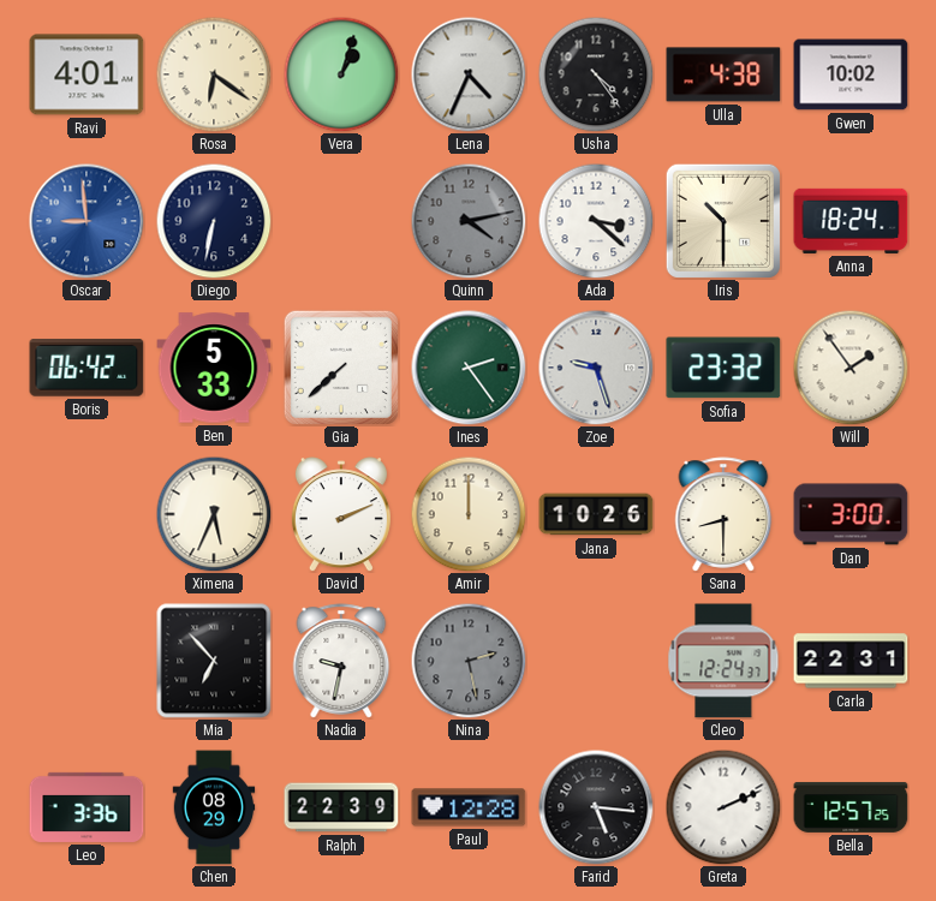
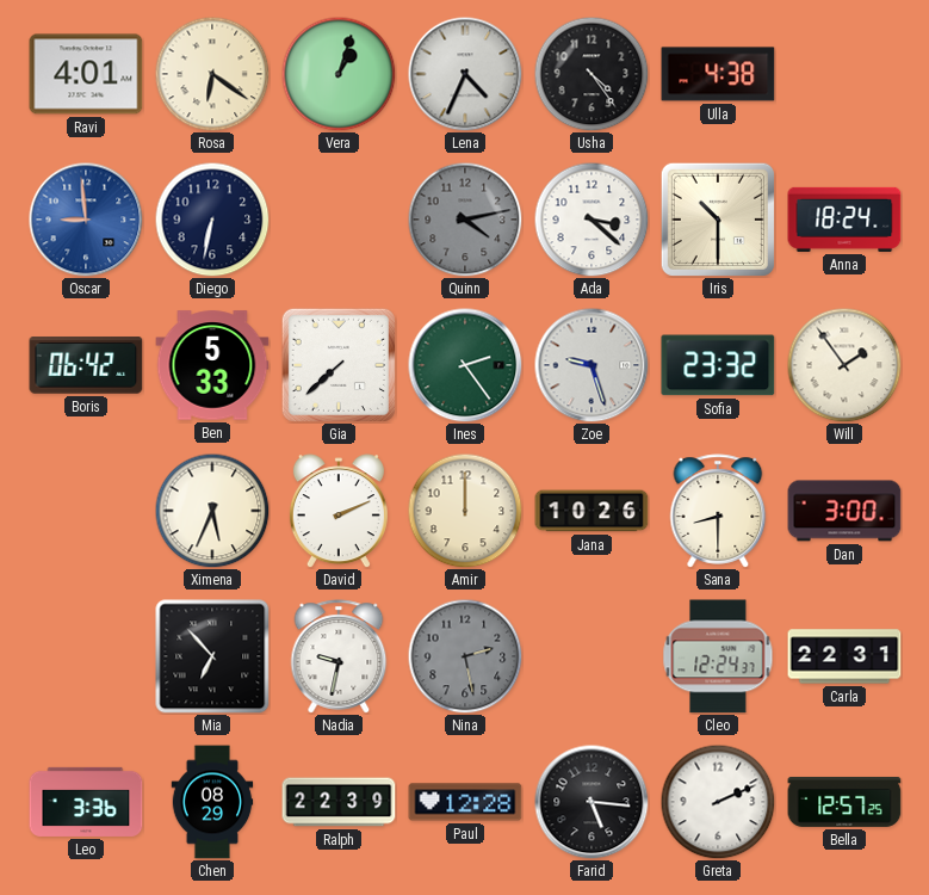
Gwen: 10:02 -> none
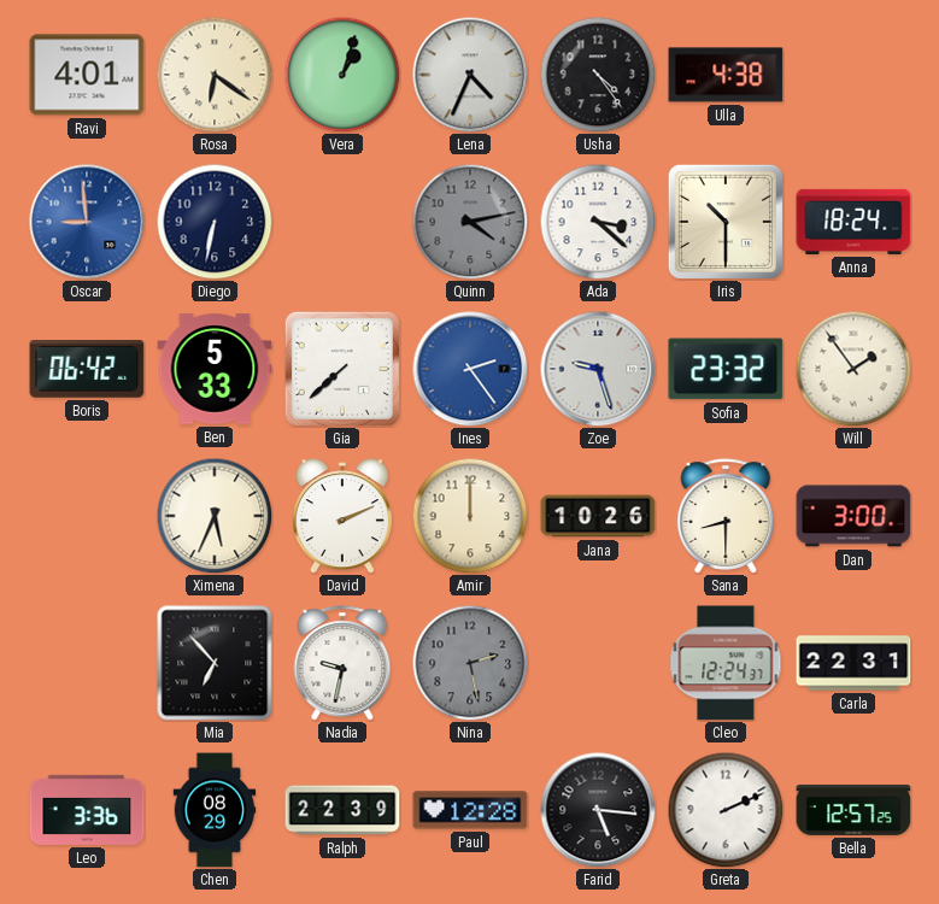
Ines dial: green -> blue
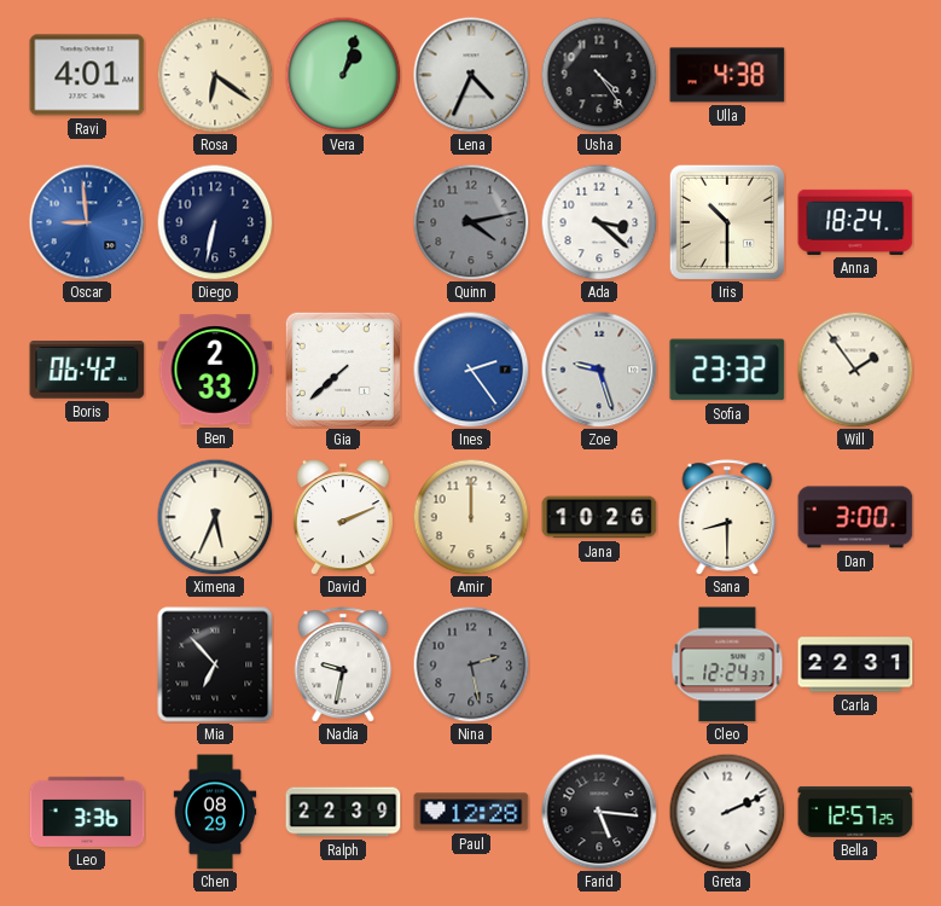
Ben: 5:33 -> 2:33
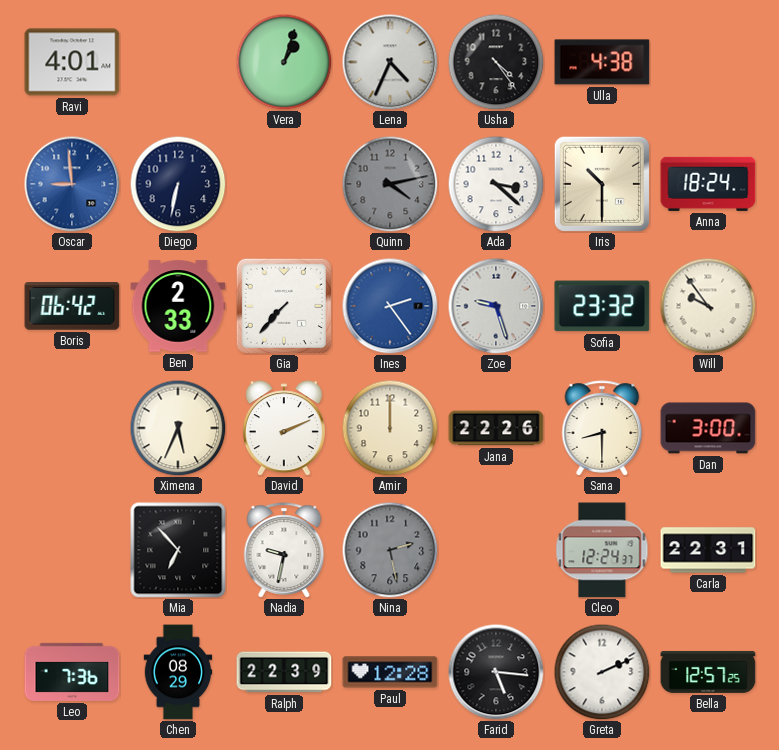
Rosa: 6:21 -> none
Gia: 7:38 -> 7:37
Will: 1:54 -> 9:54
Jana: 10:26 -> 22:26
Leo: 3:36 -> 7:36
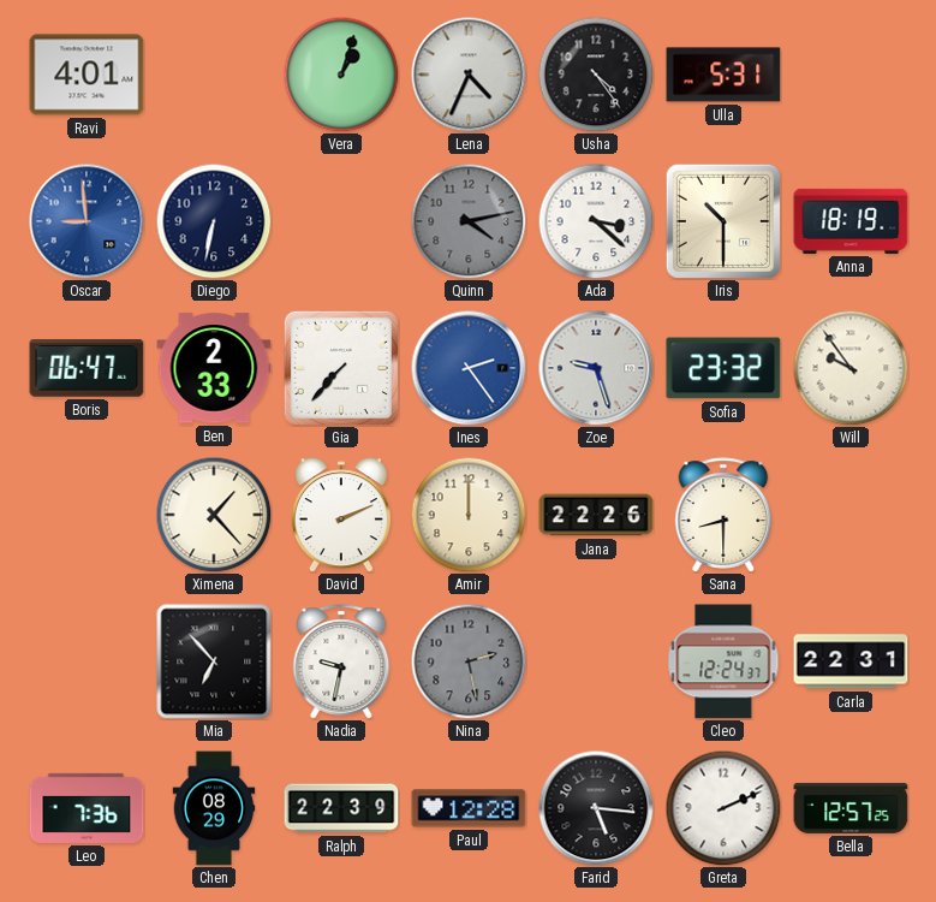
Ulla: 4:38 -> 5:31
Anna: 18:24 -> 18:19
Boris: 06:42 -> 06:47
Ximena: 5:34 -> 1:23
Dan: 3:00 -> none
